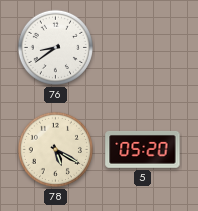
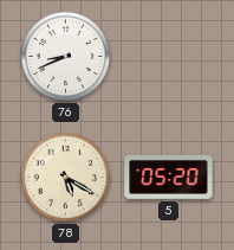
76: 8:39 -> 8:41
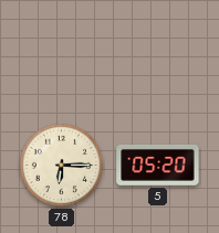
76: 8:41 -> none
78: 5:20 -> 6:15
